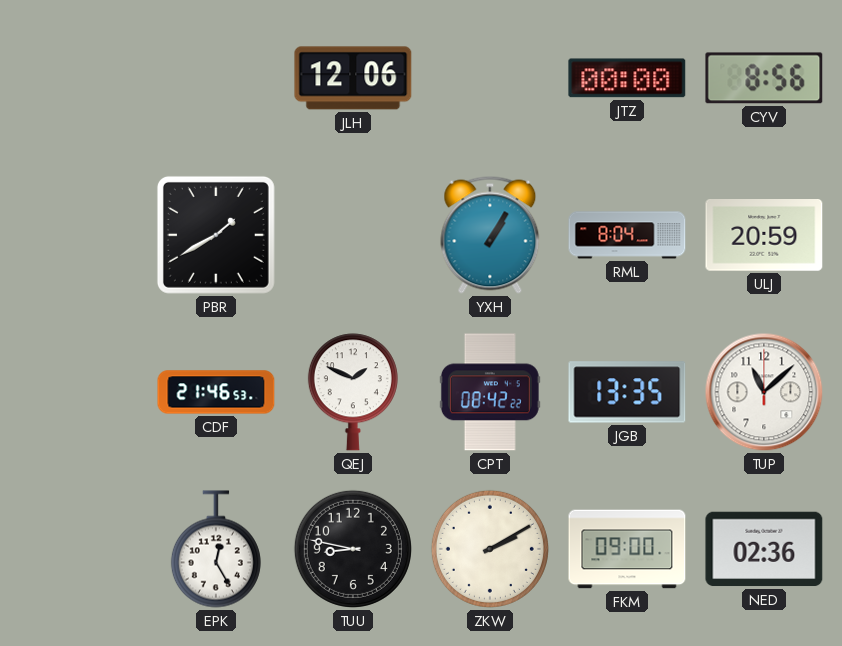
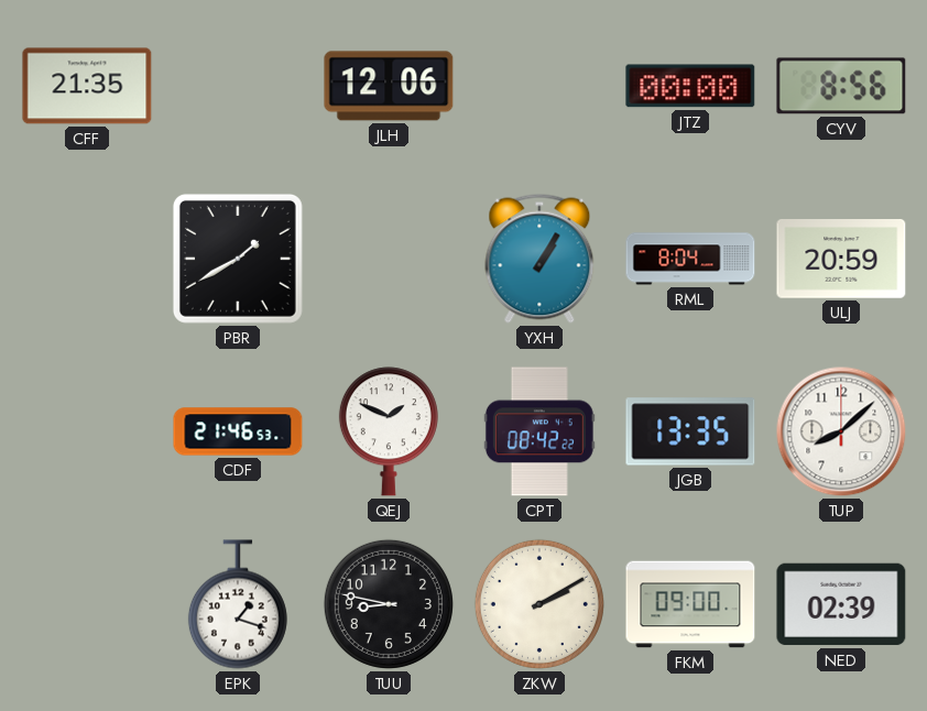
CFF: none -> 21:35
TUP: 11:08 -> 8:08
EPK: 12:25 -> 1:18
NED: 02:36 -> 02:39
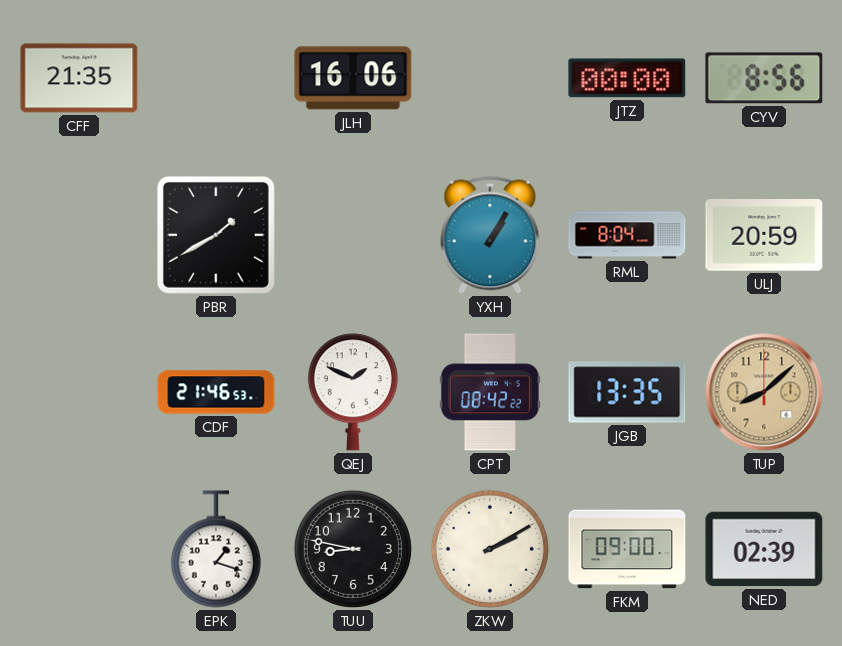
JLH: 12:06 -> 16:06
TUP dial: white -> champagne
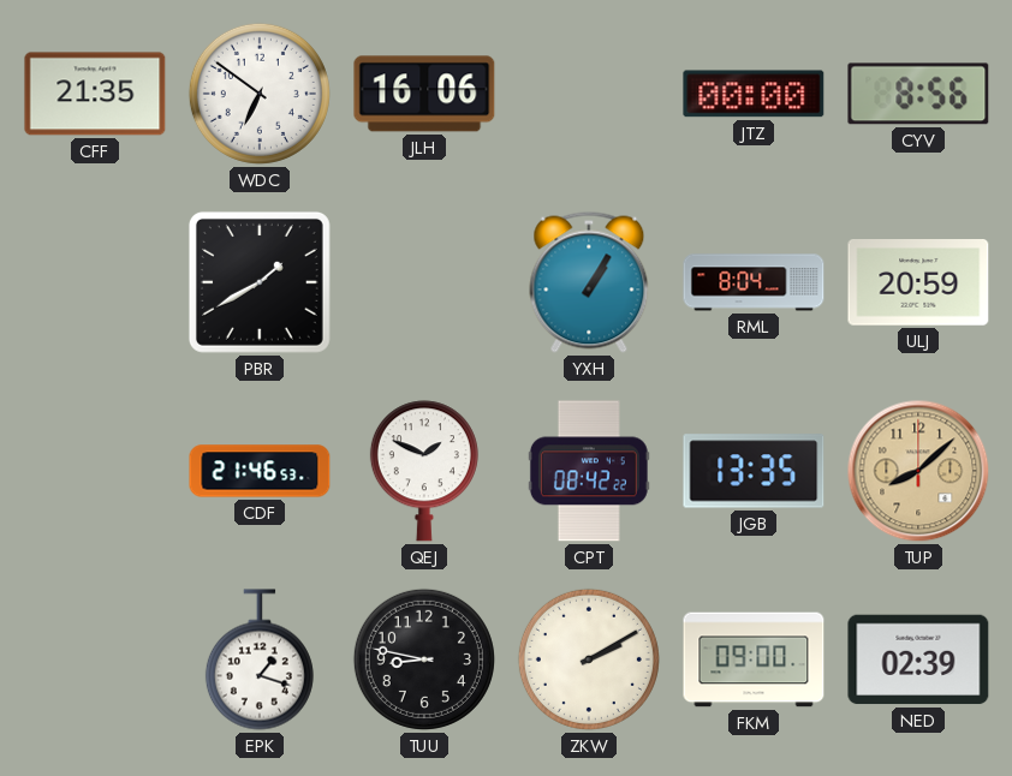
WDC: none -> 6:51
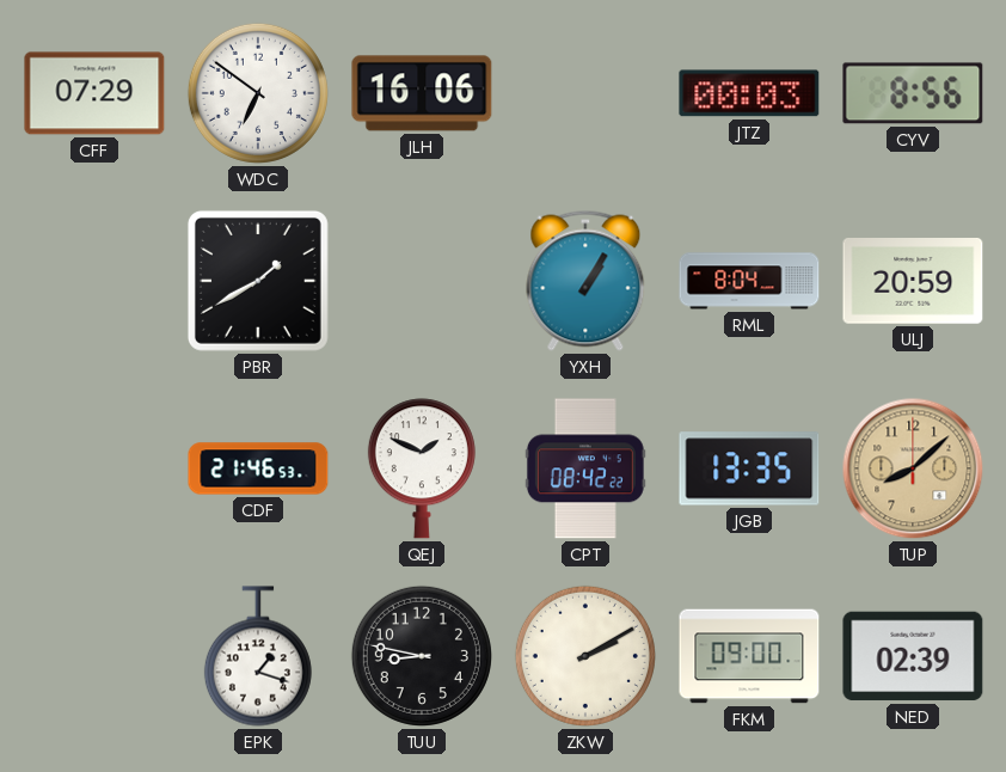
CFF: 21:35 -> 07:29
JTZ: 00:00 -> 00:03
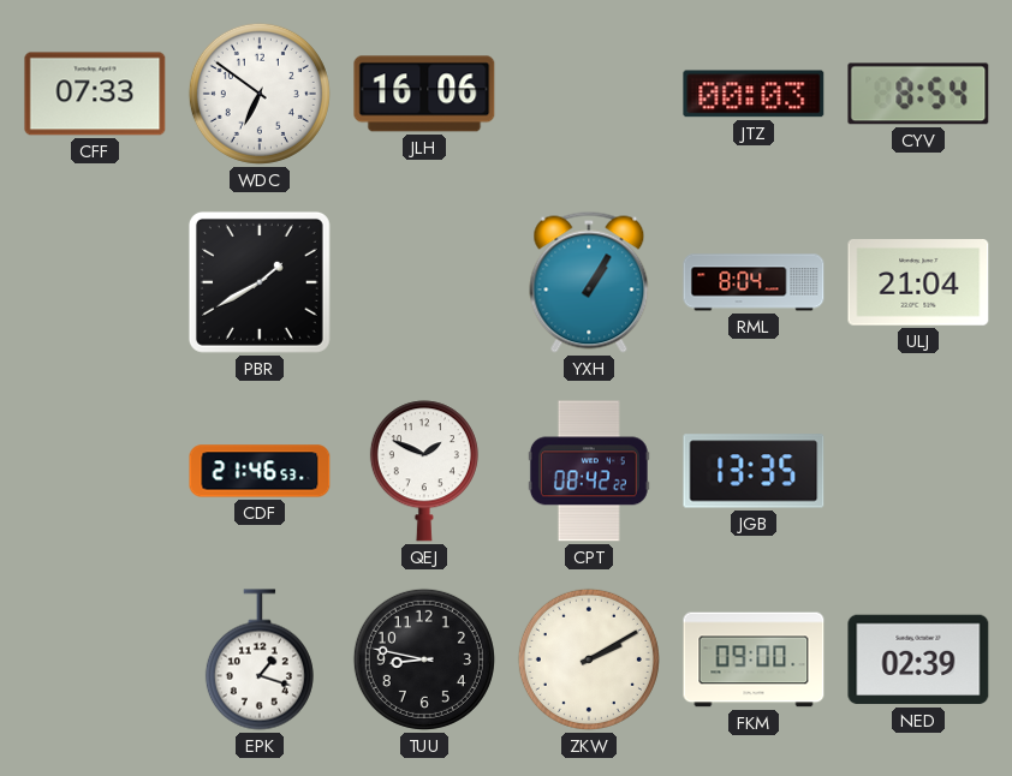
CFF: 07:29 -> 07:33
CYV: 8:56 -> 8:54
ULJ: 20:59 -> 21:04
TUP: 8:08 -> none
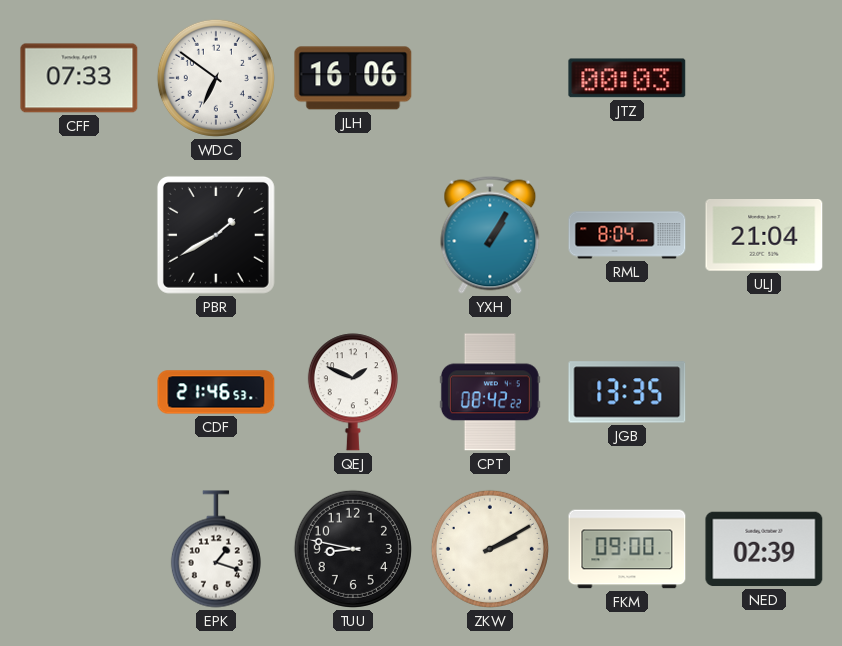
CYV: 8:54 -> none
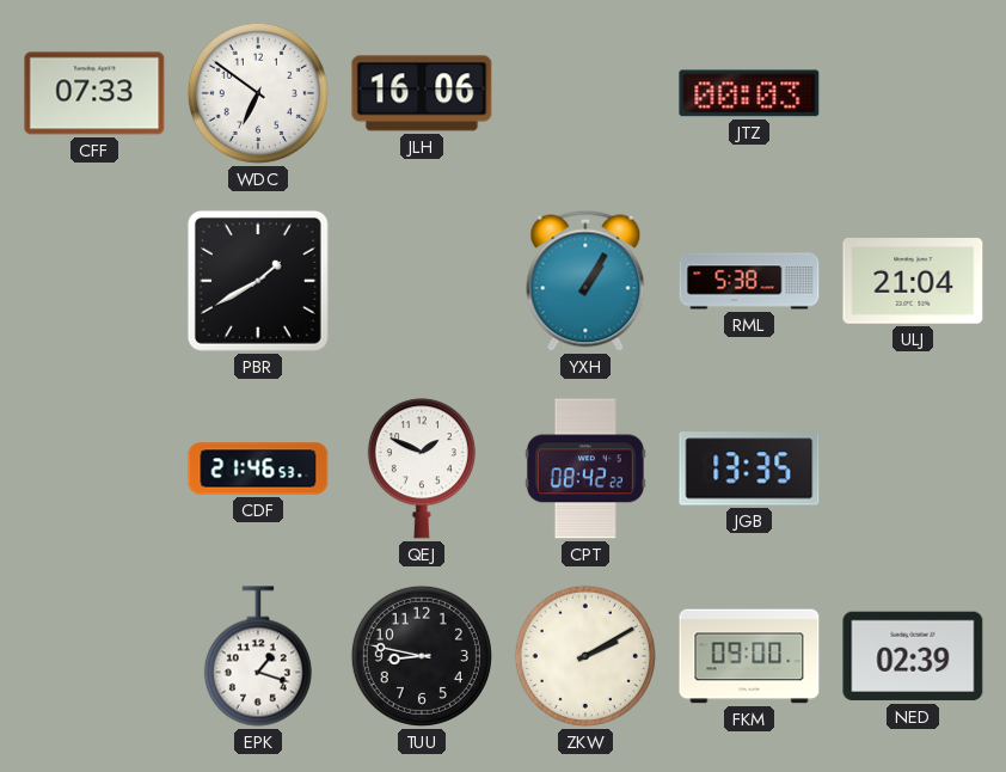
RML: 8:04 -> 5:38
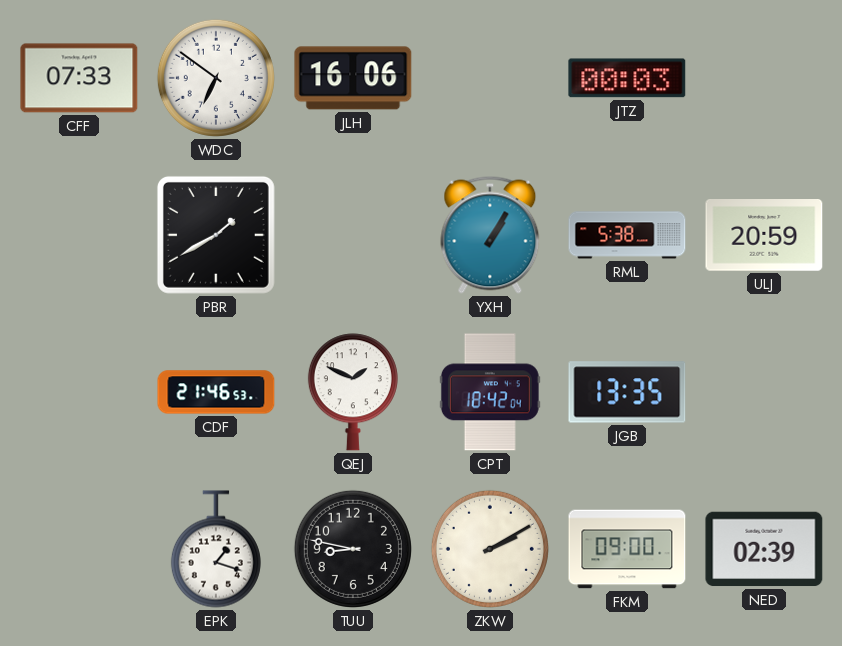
ULJ: 21:04 -> 20:59
CPT: 08:42 -> 18:42
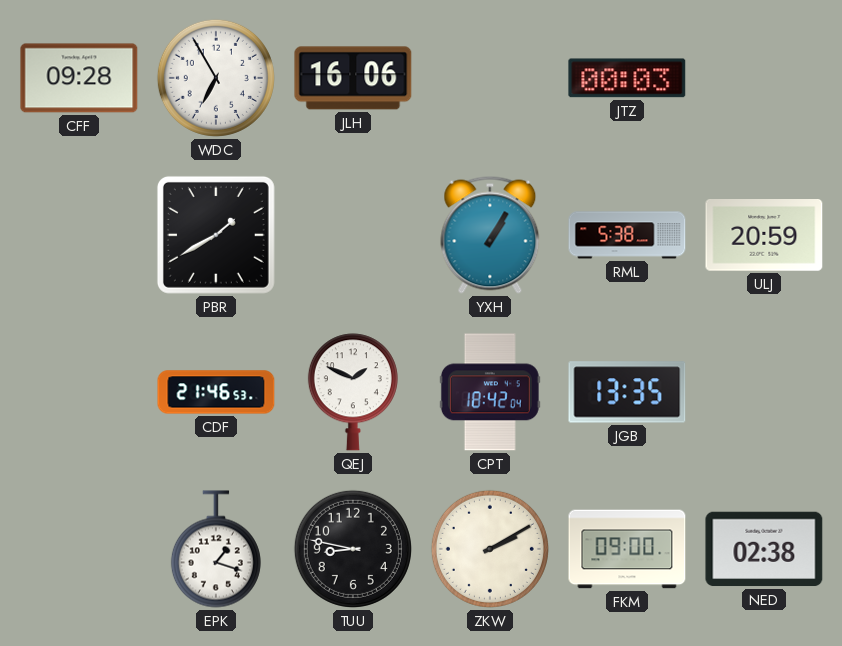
CFF: 07:33 -> 09:28
WDC: 6:51 -> 6:55
NED: 02:39 -> 02:38
